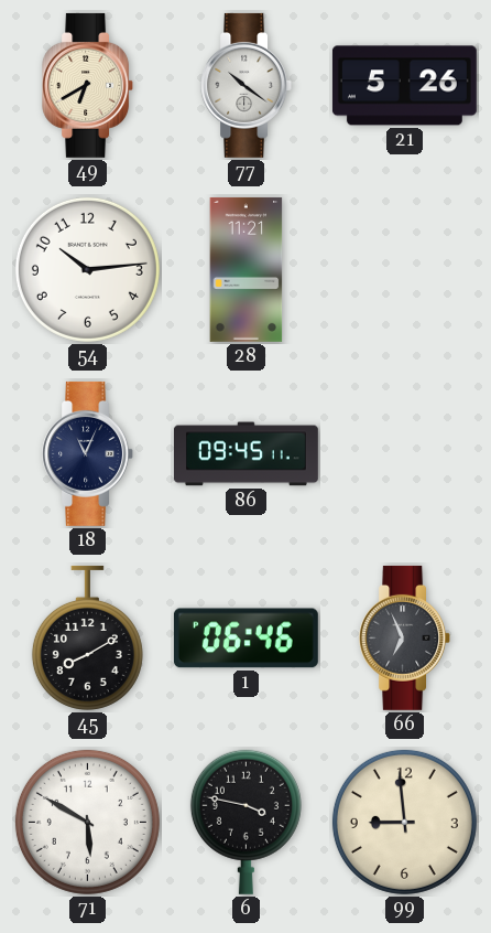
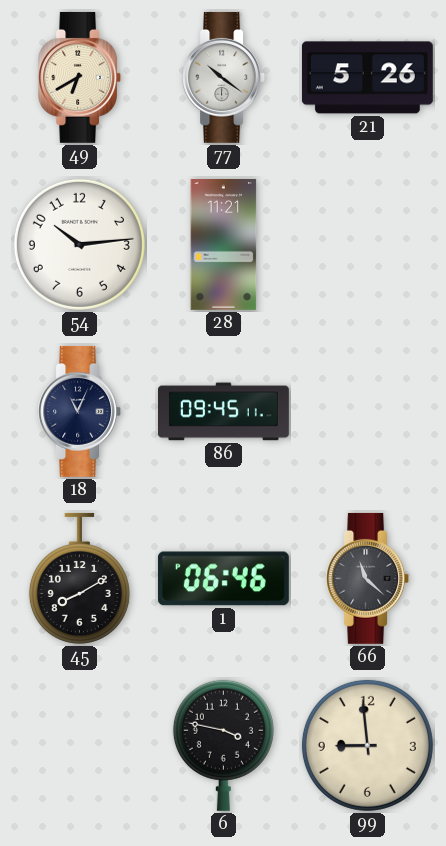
66: 6:56 -> 11:22
71: 5:50 -> none
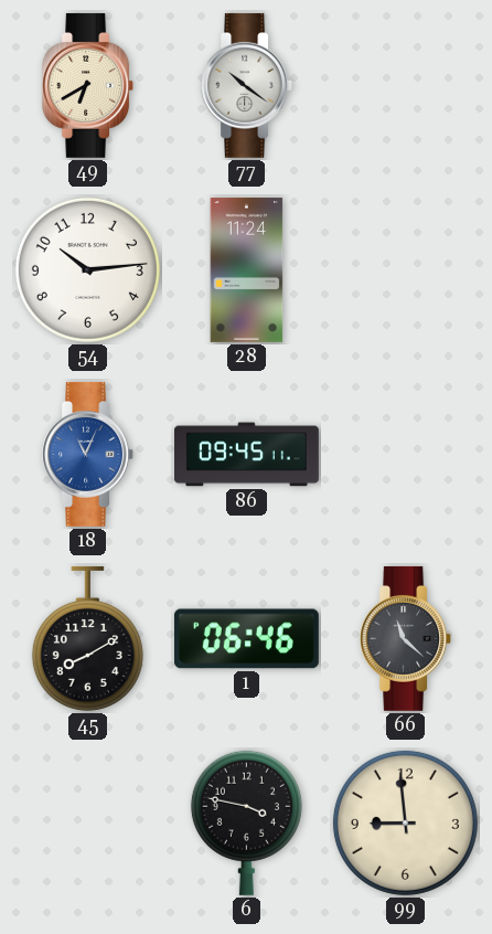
21: 5:26 -> none
28: 11:21 -> 11:24
18 dial: navy -> blue
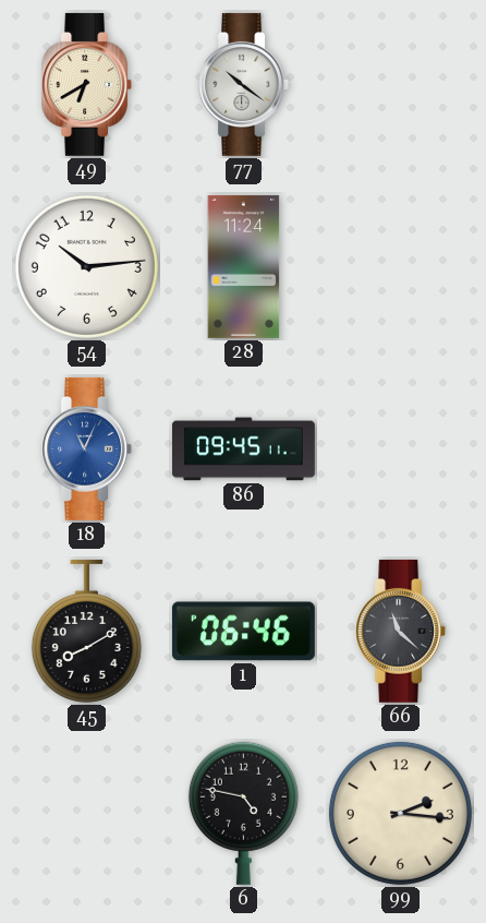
6: 3:47 -> 4:47
99: 8:59 -> 2:16
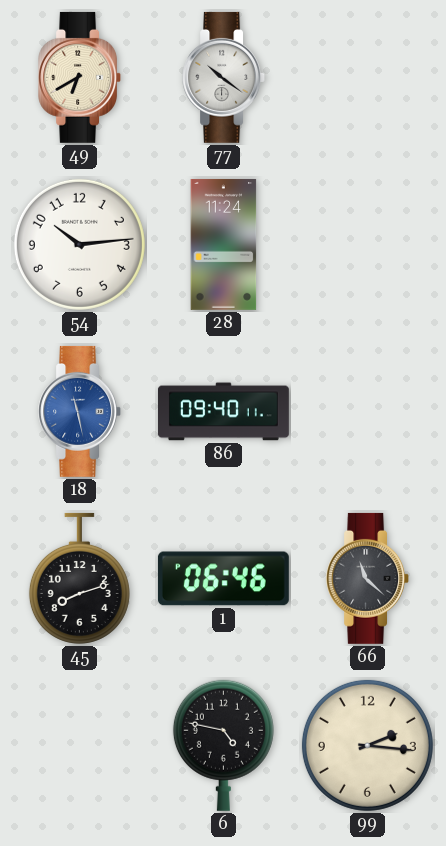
18: 11:04 -> 11:28
86: 09:45 -> 09:40
45: 8:10 -> 8:12
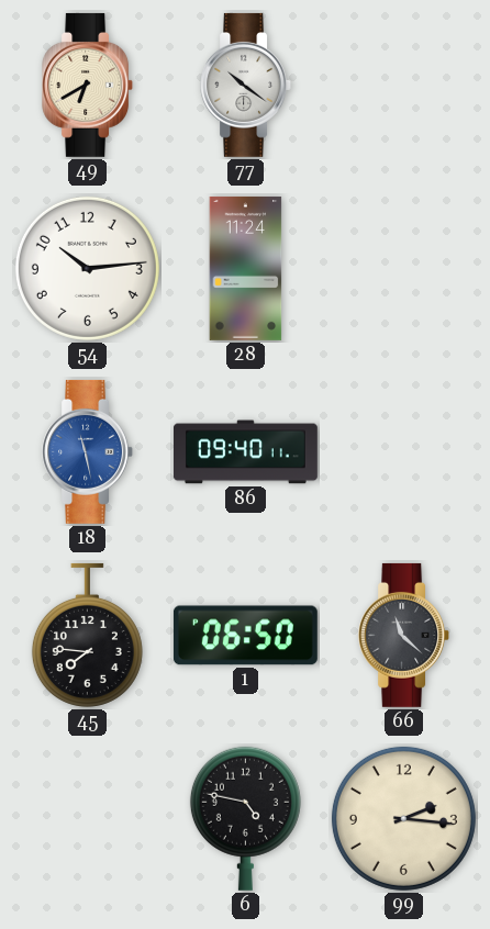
45: 8:12 -> 7:46
1: 06:46 -> 06:50
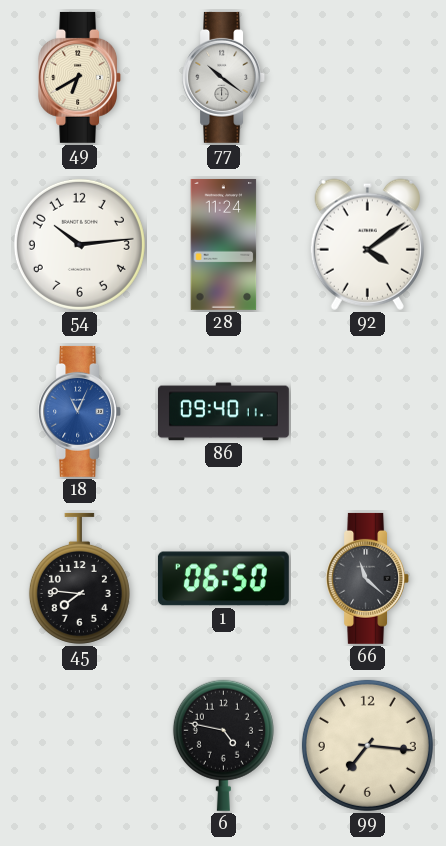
92: none -> 4:09
18: 11:28 -> 11:04
99: 2:16 -> 7:16
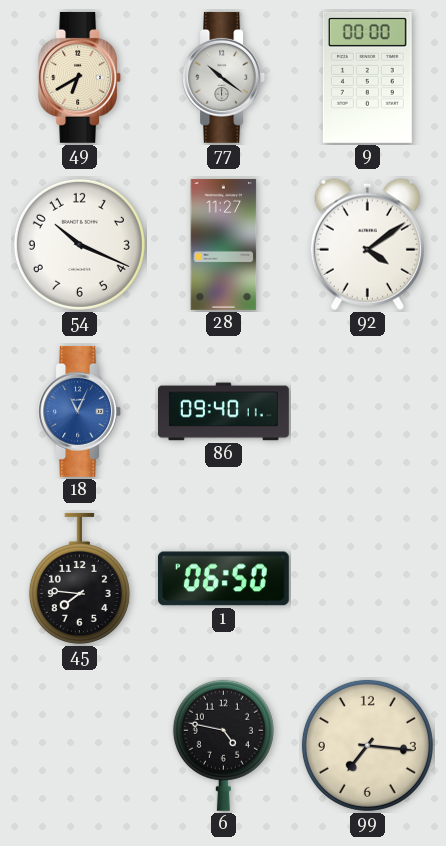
9: none -> 00:00
54: 10:14 -> 10:19
28: 11:24 -> 11:27
66: 11:22 -> none
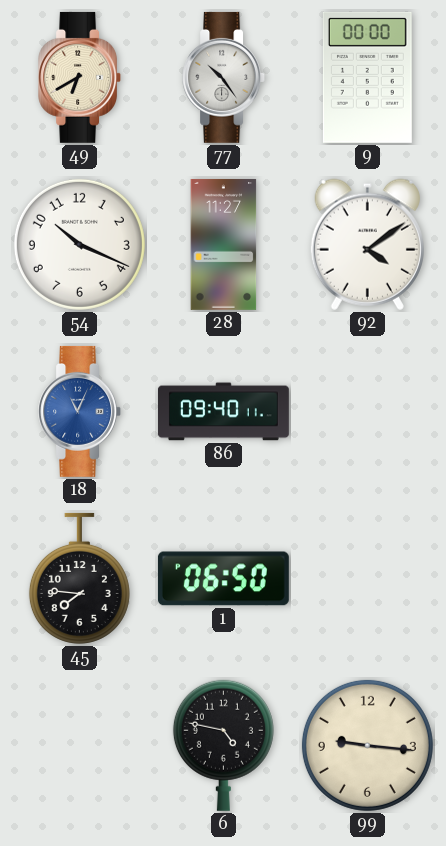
77: 10:21 -> 10:24
99: 7:16 -> 9:16
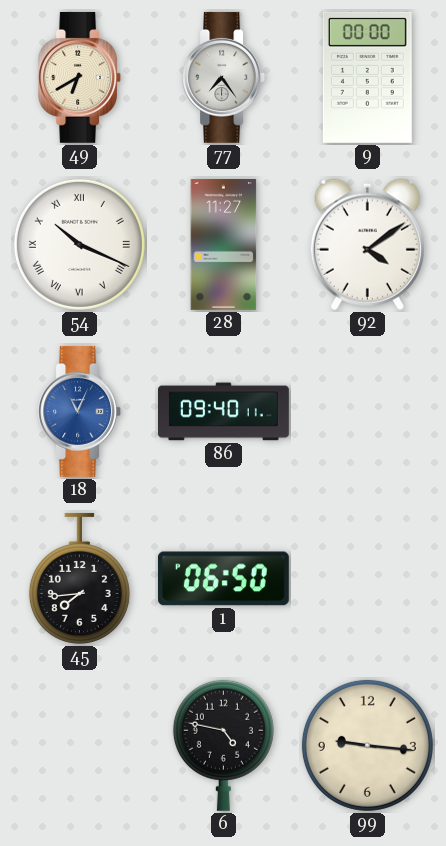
77: 10:24 -> 7:24
54 numerals: Arabic -> Roman
45: 7:46 -> 7:44
